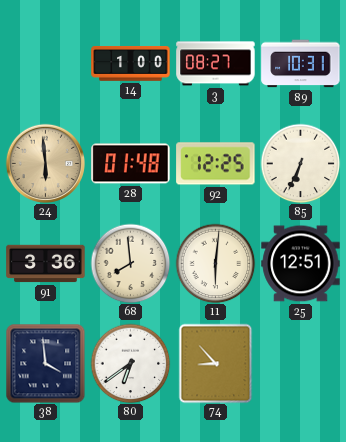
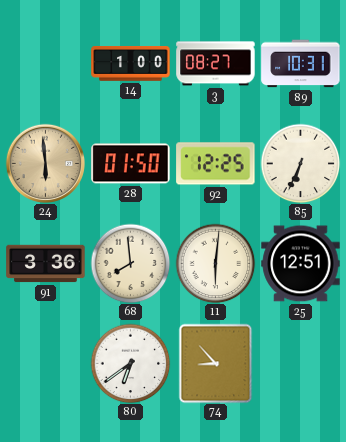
28: 01:48 -> 01:50
38: 3:59 -> none
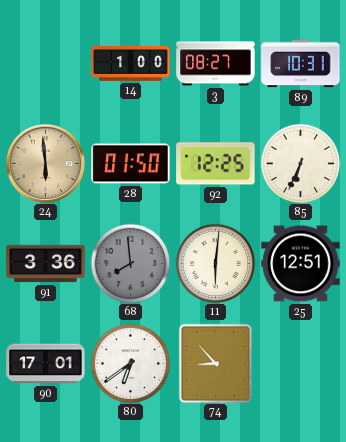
68 dial: cream -> grey
90: none -> 17:01
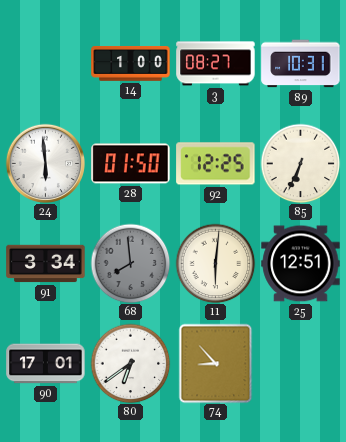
24 dial: champagne -> white
91: 3:36 -> 3:34
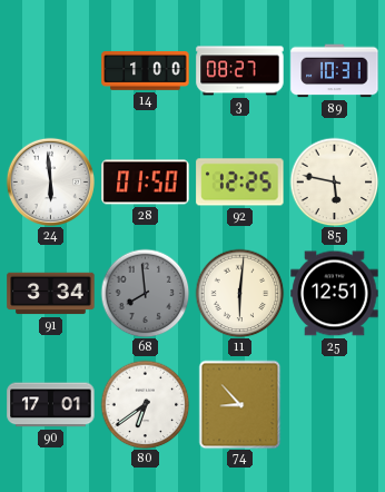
85: 6:34 -> 5:47
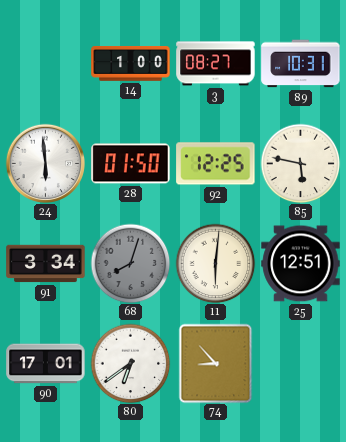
68: 7:59 -> 8:03
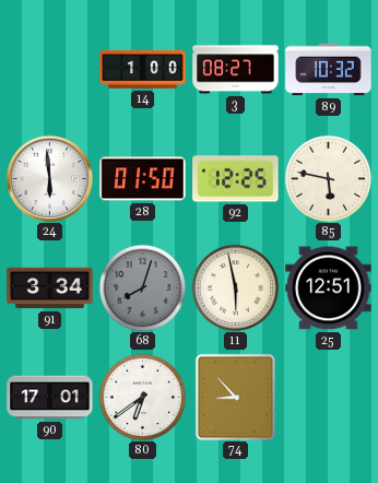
89: 10:31 -> 10:32
11: 6:01 -> 5:58
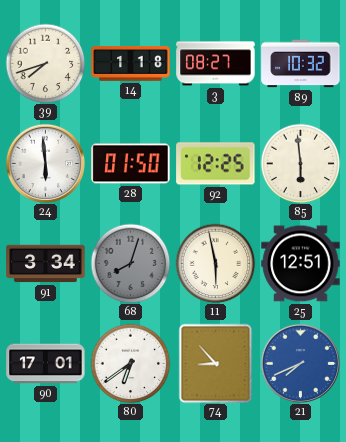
39: none -> 7:42
14: 1:00 -> 1:18
85: 5:47 -> 5:59
21: none -> 7:41
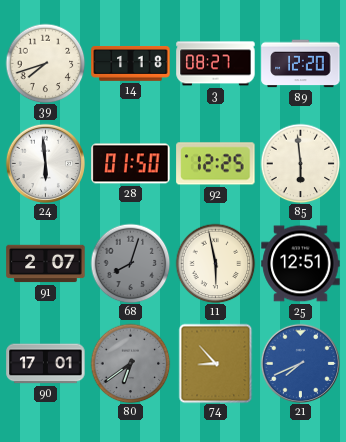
89: 10:32 -> 12:20
91: 3:34 -> 2:07
80 dial: white -> grey
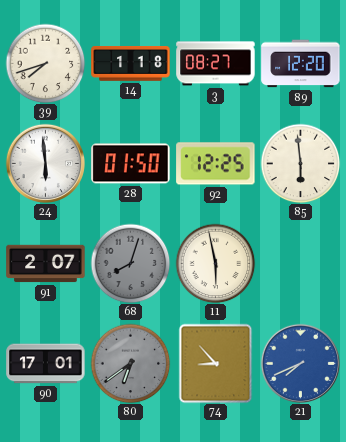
25: 12:51 -> none
